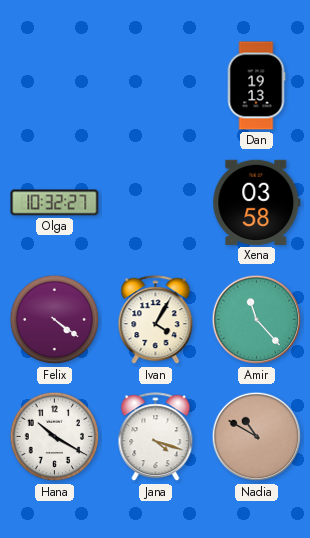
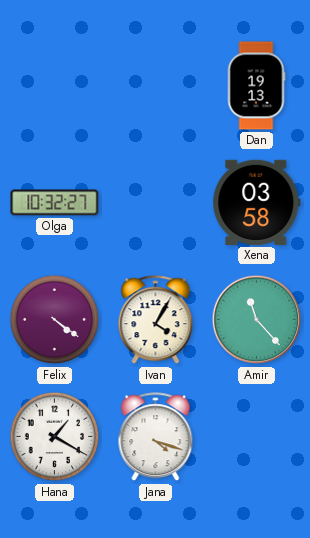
Hana: 10:20 -> 1:20
Nadia: 10:50 -> none
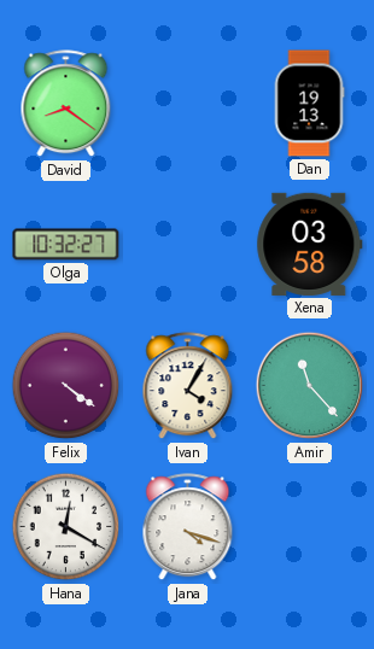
David: none -> 8:21
Hana: 1:20 -> 12:20
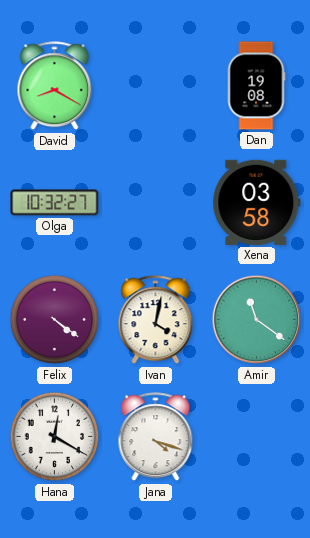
David: 8:21 -> 8:20
Dan: 19:13 -> 19:08
Ivan: 4:05 -> 4:02
Amir: 11:23 -> 11:21
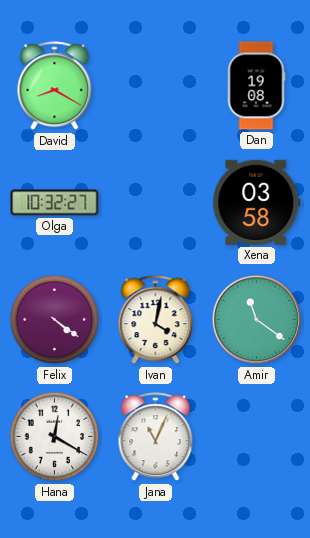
Jana: 4:18 -> 11:04
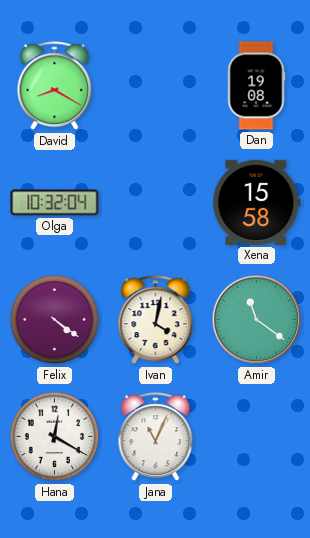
Olga: 10:32:27 -> 10:32:04
Xena: 03:58 -> 15:58
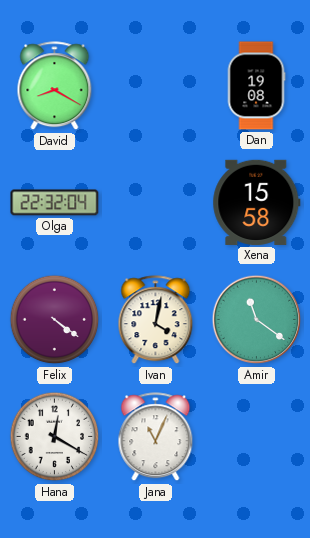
Olga: 10:32 -> 22:32
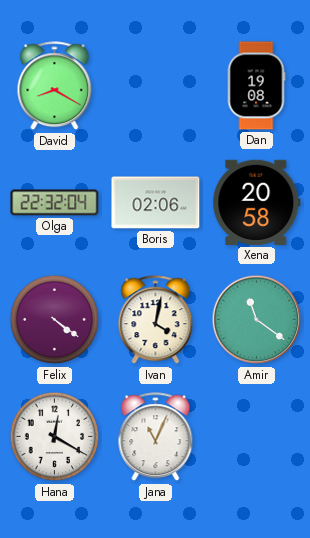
Boris: none -> 02:06
Xena: 15:58 -> 20:58
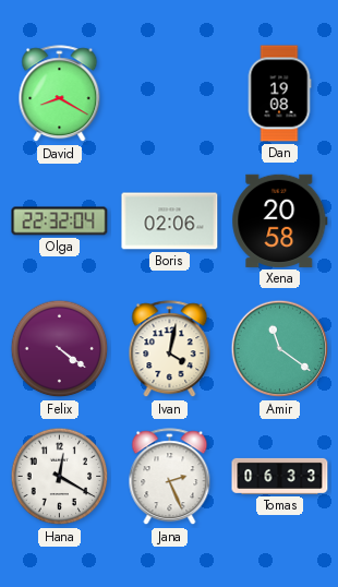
Jana: 11:04 -> 2:26
Tomas: none -> 06:33
